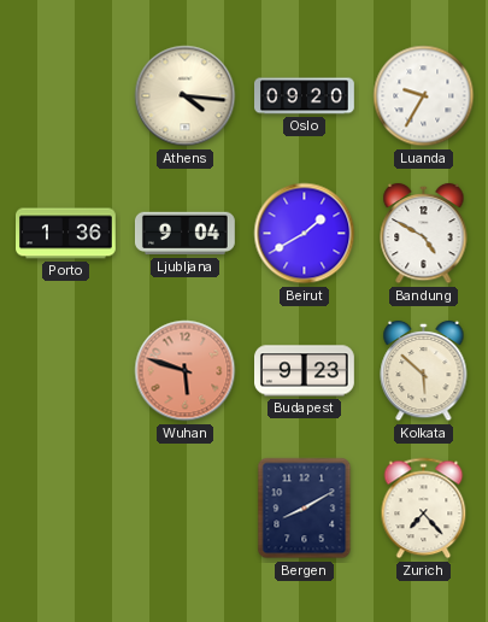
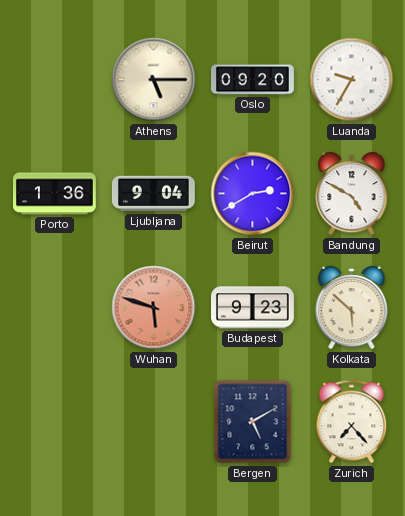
Athens: 4:16 -> 5:15
Beirut: 1:40 -> 2:40
Bergen: 8:10 -> 5:10
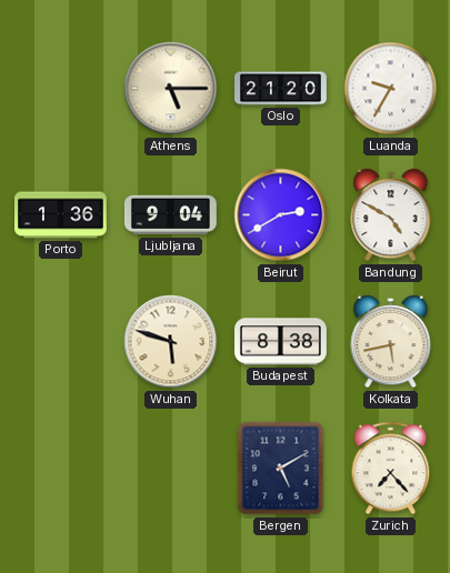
Oslo: 09:20 -> 21:20
Wuhan dial: salmon -> cream
Budapest: 9:23 -> 8:38
Kolkata: 5:52 -> 5:43
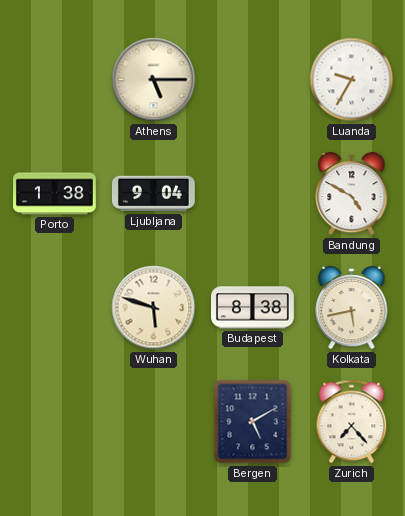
Oslo: 21:20 -> none
Porto: 1:36 -> 1:38
Beirut: 2:40 -> none
